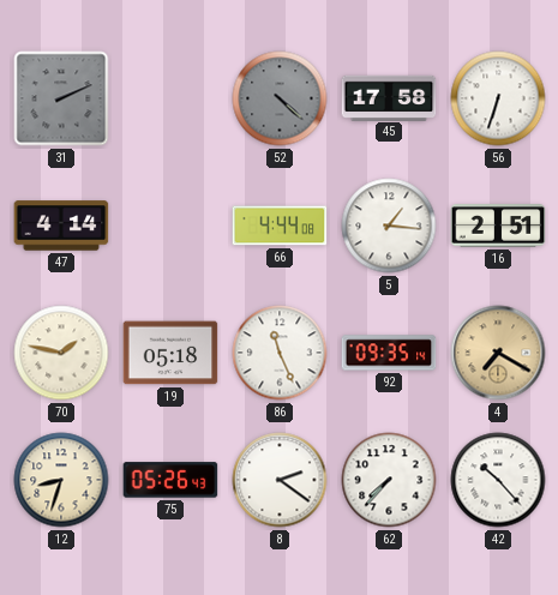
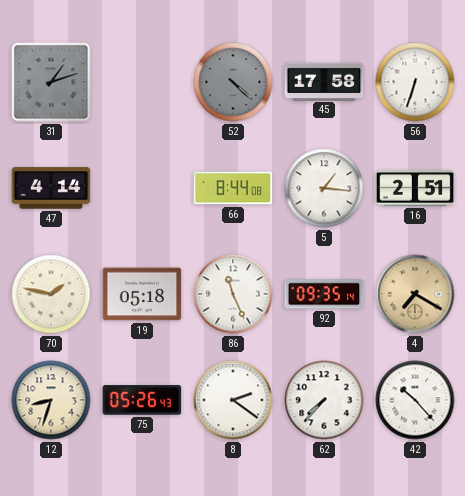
31: 2:11 -> 1:12
66: 4:44 -> 8:44
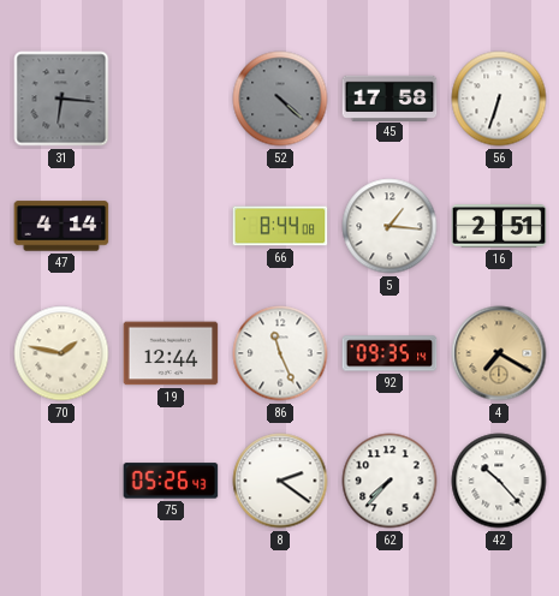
31: 1:12 -> 6:16
19: 05:18 -> 12:44
12: 8:33 -> none
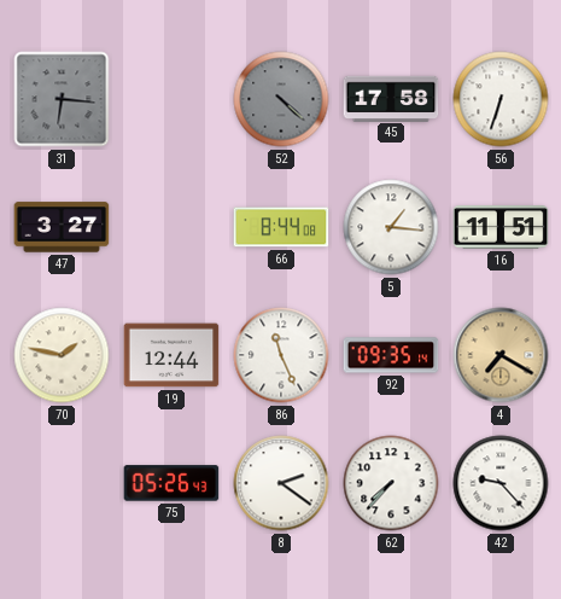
47: 4:14 -> 3:27
16: 2:51 -> 11:51
42: 10:23 -> 9:23
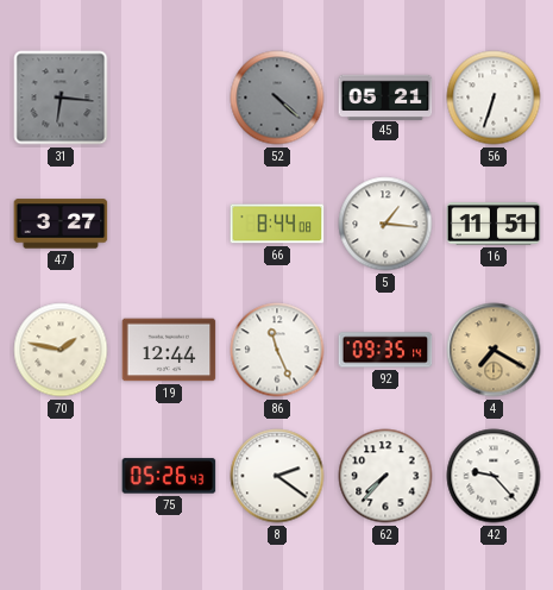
45: 17:58 -> 05:21
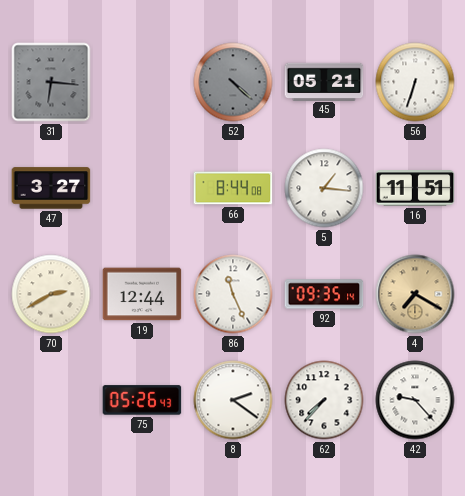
70: 1:47 -> 2:40
